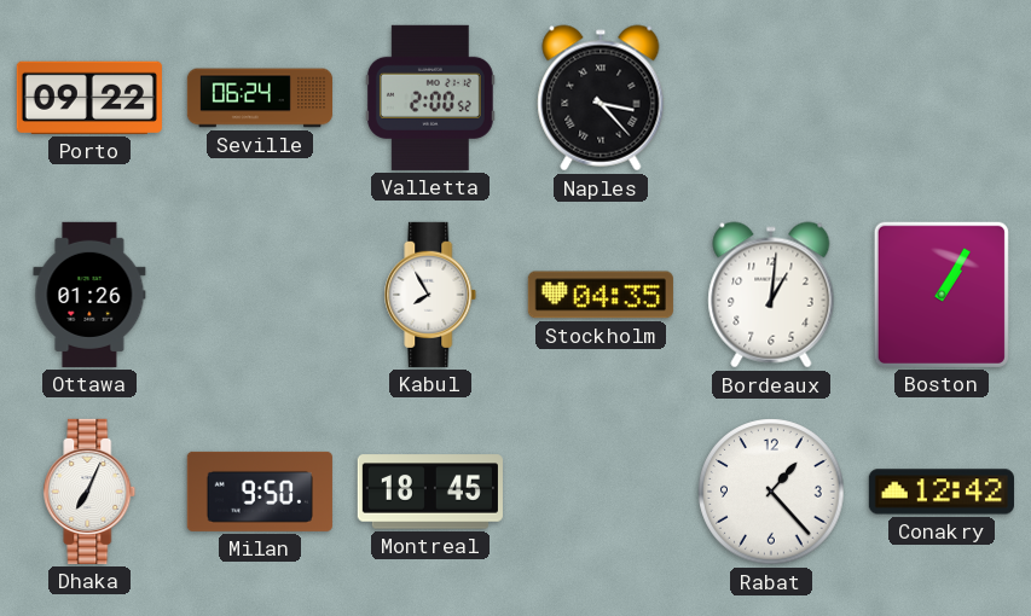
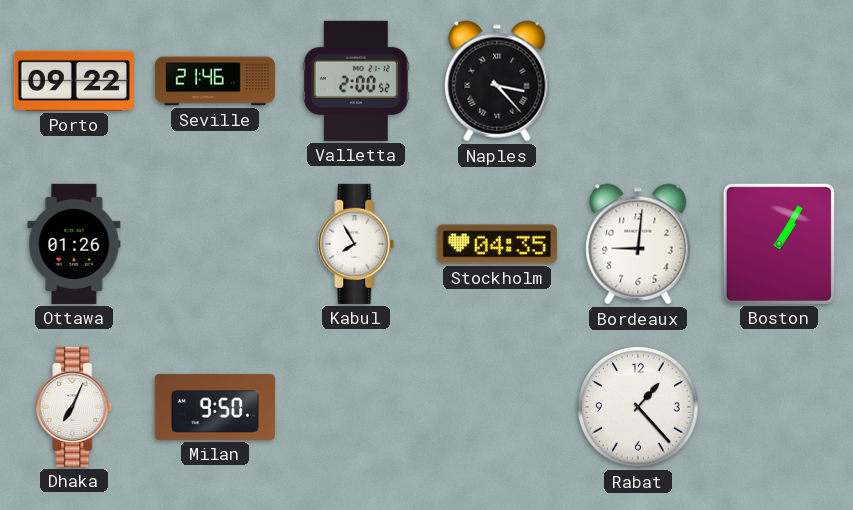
Seville: 06:24 -> 21:46
Bordeaux: 1:01 -> 9:01
Montreal: 18:45 -> none
Conakry: 12:42 -> none
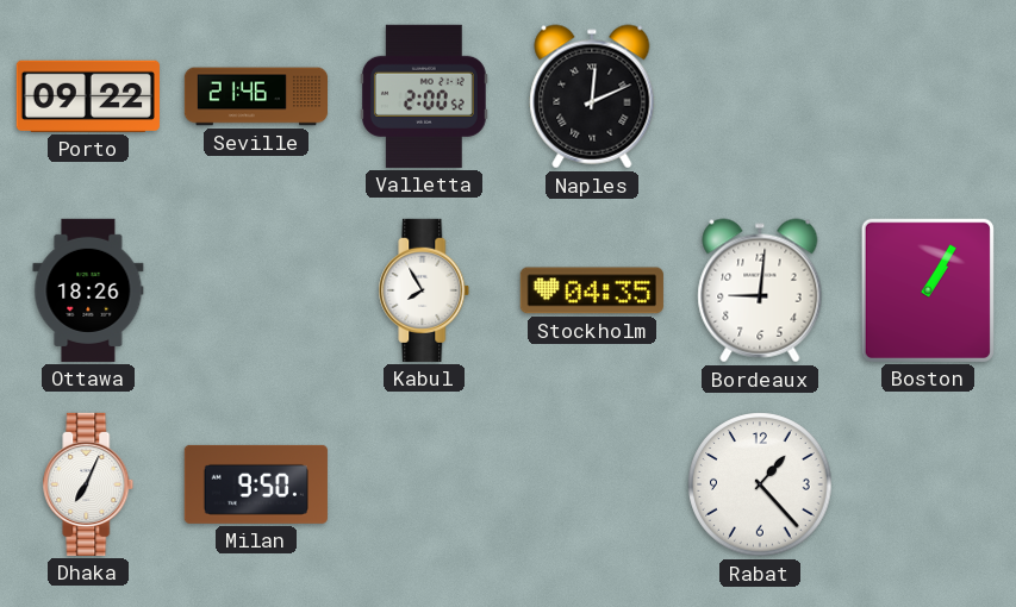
Naples: 3:23 -> 12:11
Ottawa: 01:26 -> 18:26
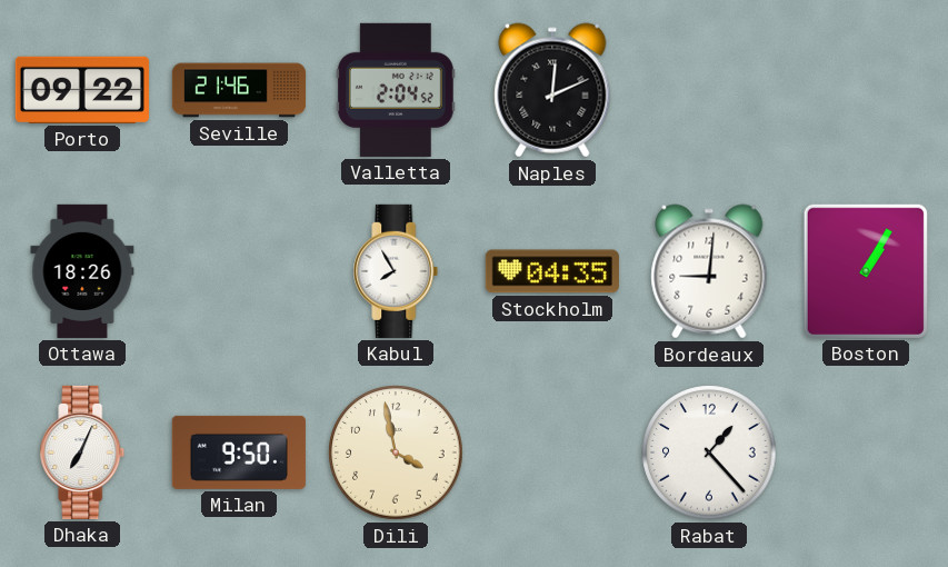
Valletta: 2:00 -> 2:04
Dili: none -> 3:58
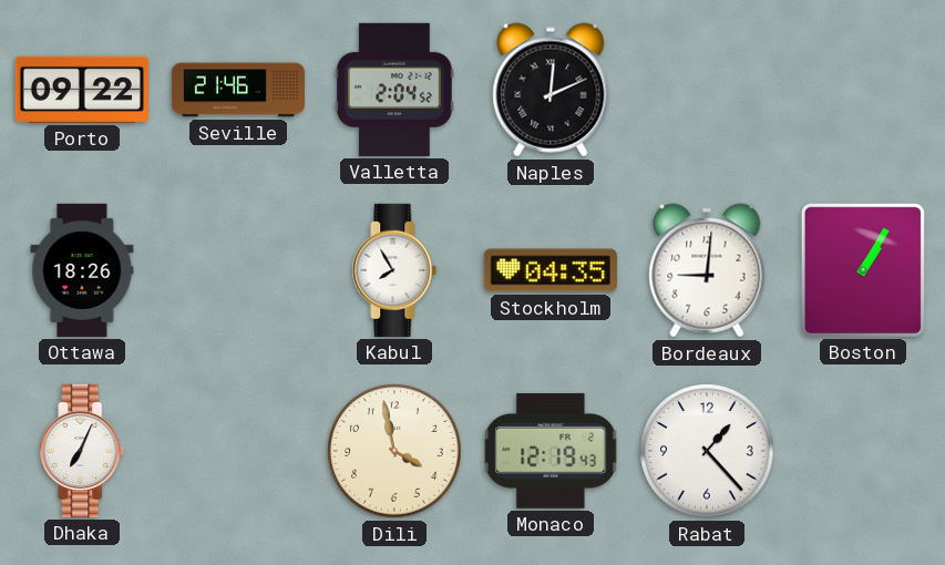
Milan: 9:50 -> none
Monaco: none -> 12:19
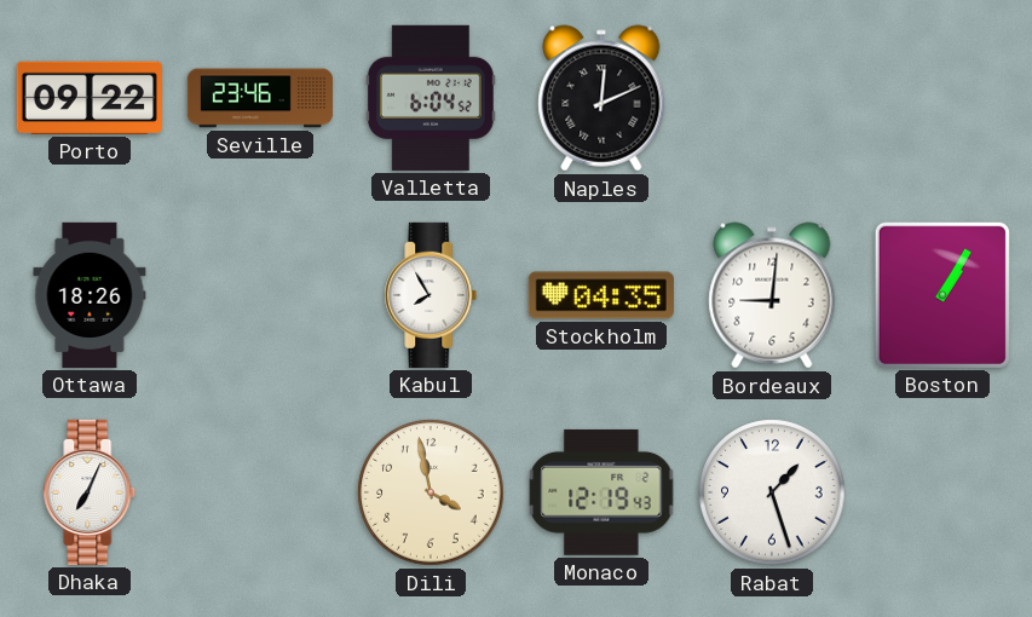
Seville: 21:46 -> 23:46
Valletta: 2:04 -> 6:04
Rabat: 1:23 -> 1:27
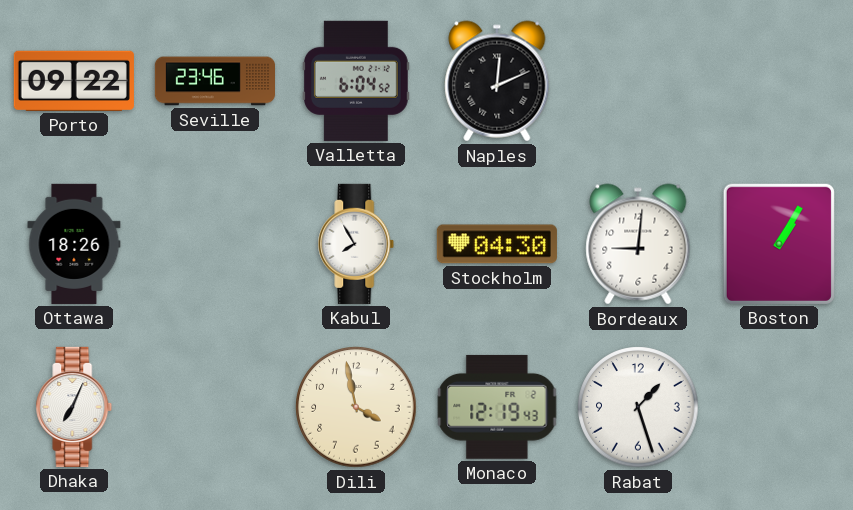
Stockholm: 04:35 -> 04:30
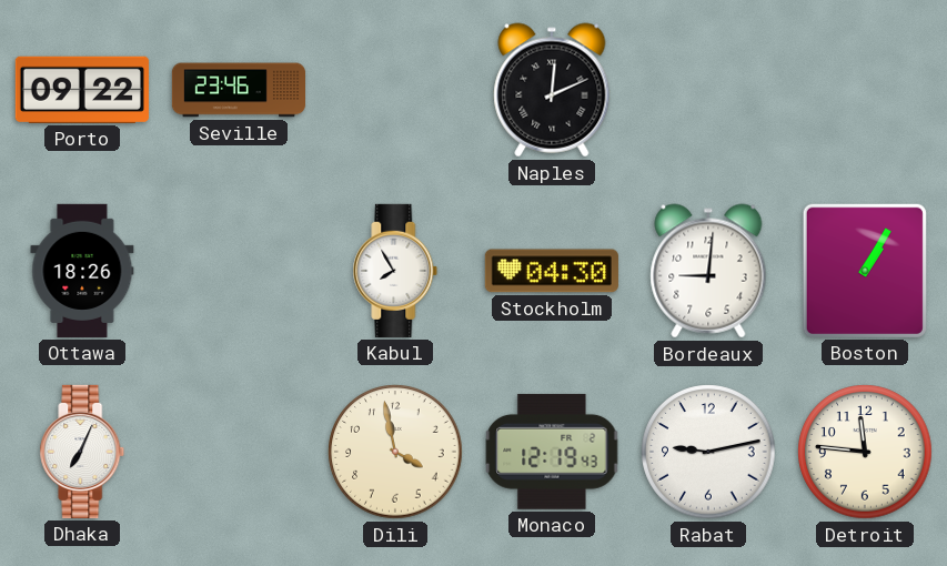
Valletta: 6:04 -> none
Rabat: 1:27 -> 9:13
Detroit: none -> 11:46
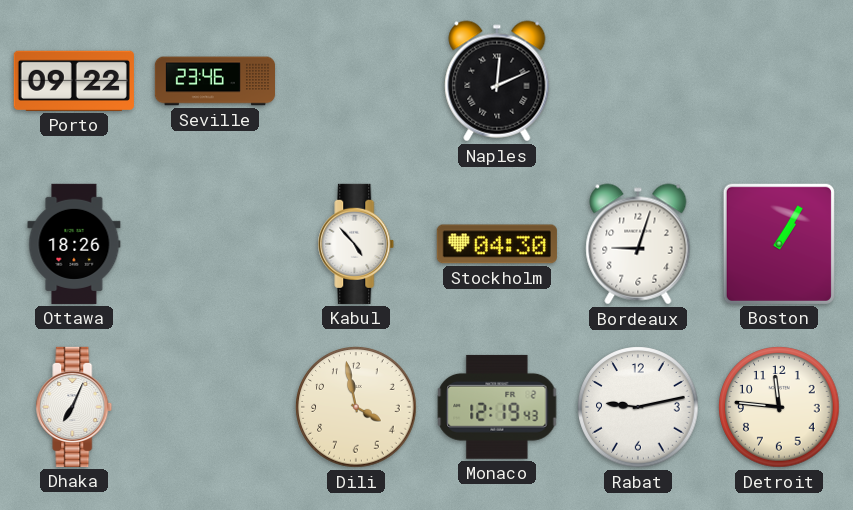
Kabul: 7:55 -> 4:53
Bordeaux: 9:01 -> 9:03
